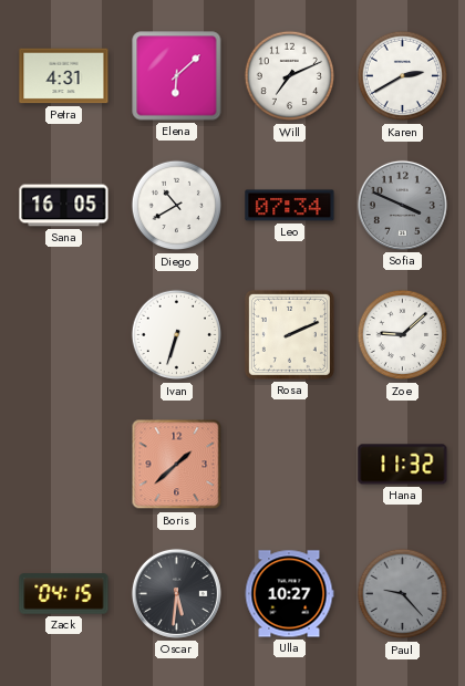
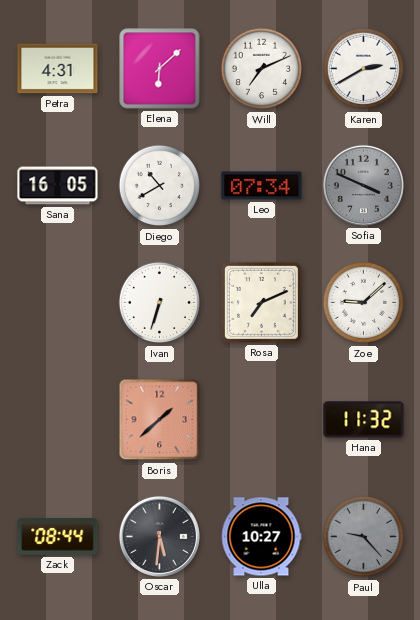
Rosa: 2:11 -> 7:11
Zack: 04:15 -> 08:44
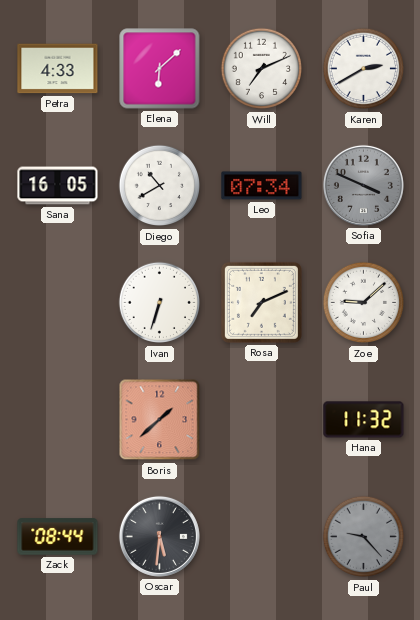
Petra: 4:31 -> 4:33
Ulla: 10:27 -> none
